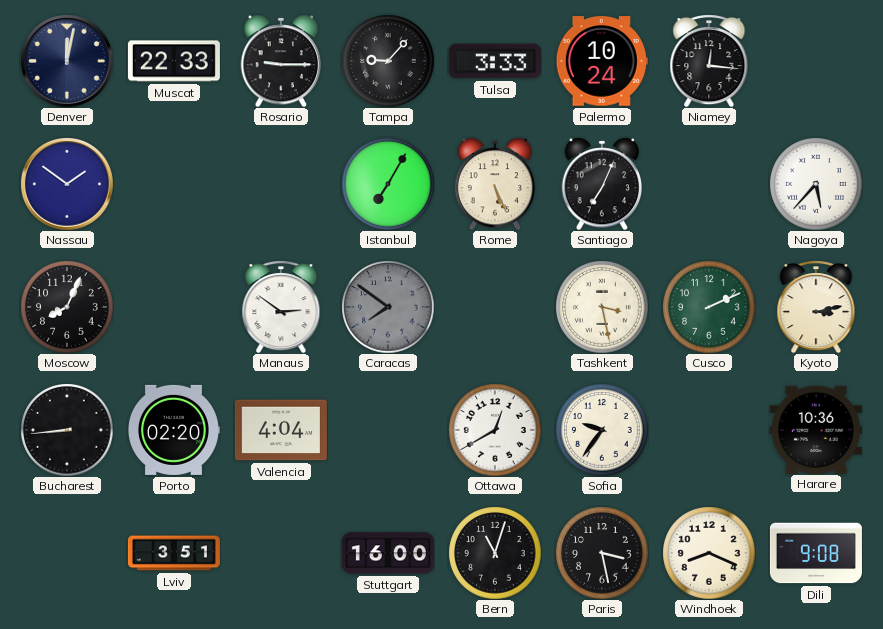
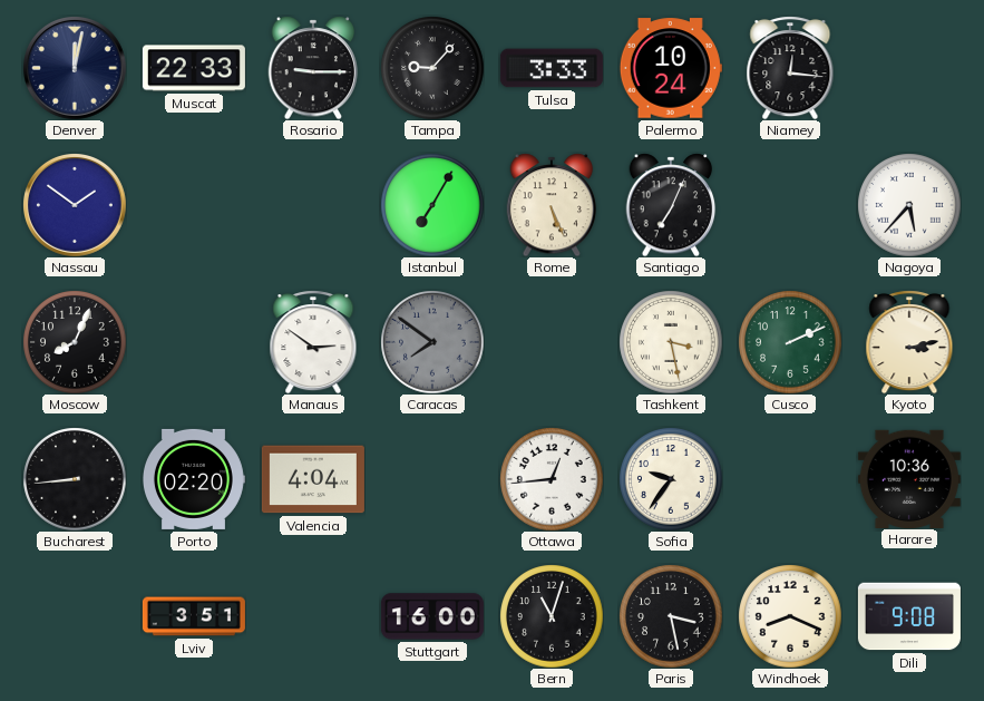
Ottawa: 12:40 -> 12:44
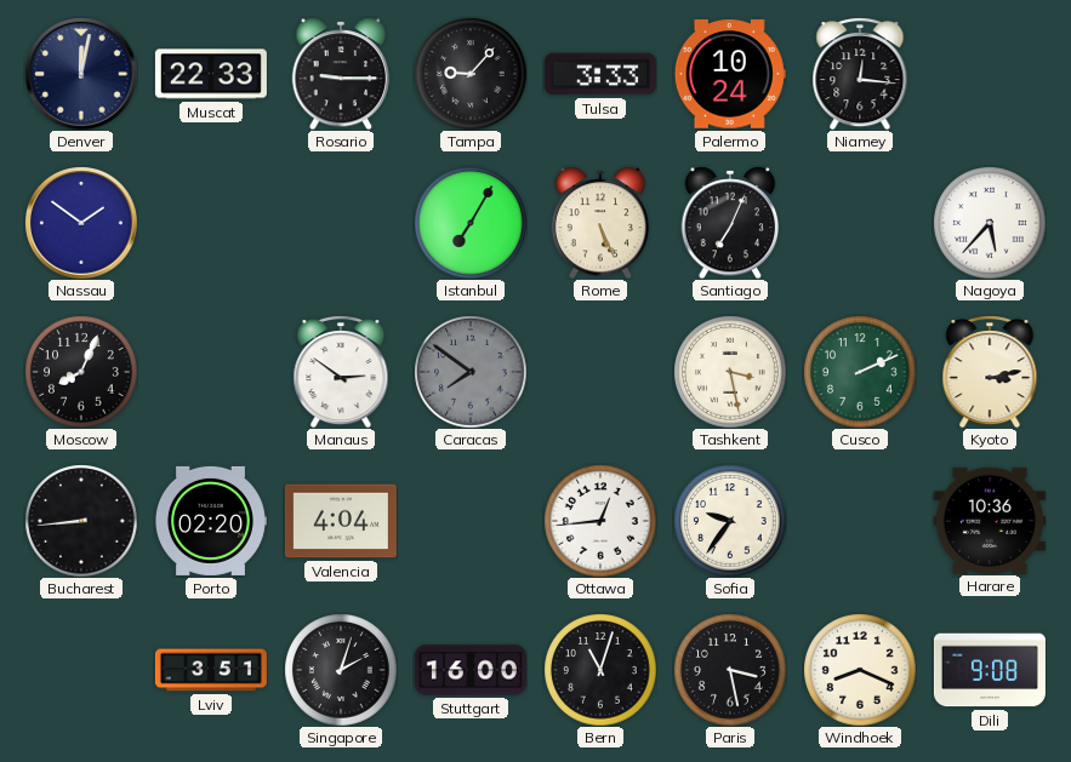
Singapore: none -> 2:03
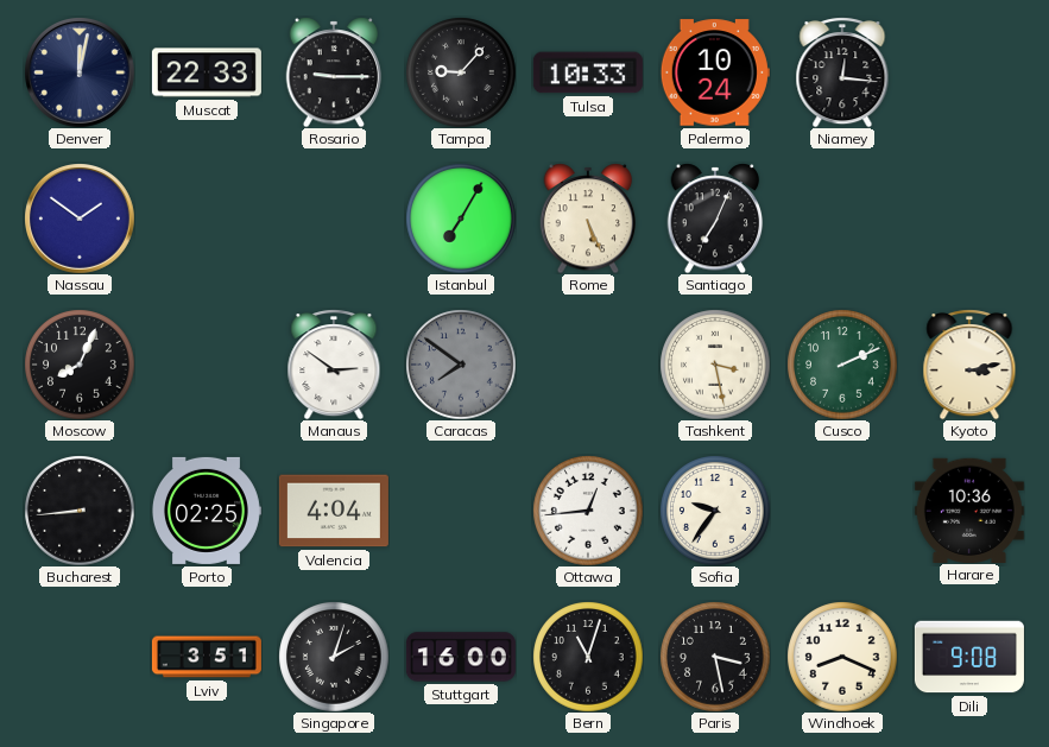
Tulsa: 3:33 -> 10:33
Nagoya: 5:37 -> none
Porto: 02:20 -> 02:25
